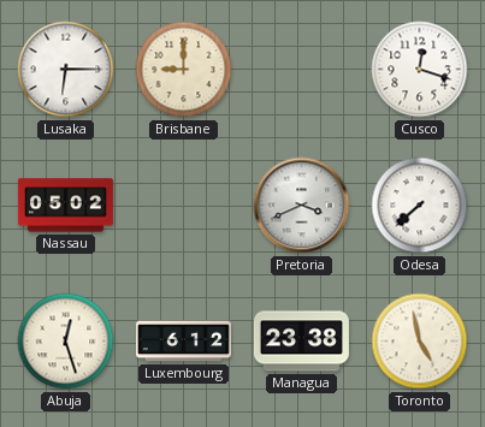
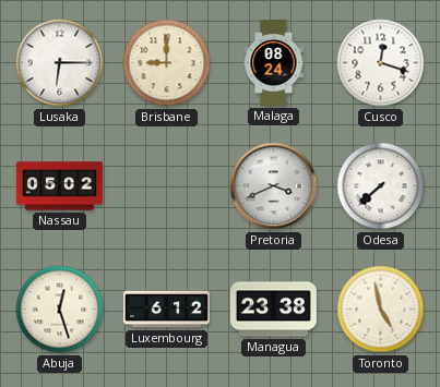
Malaga: none -> 08:24
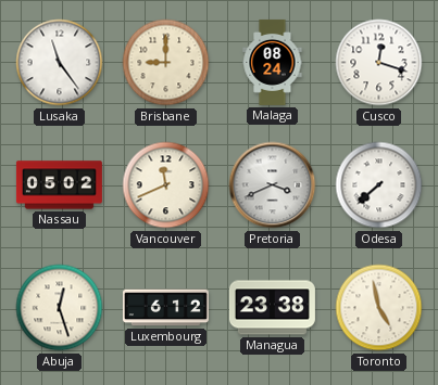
Lusaka: 6:15 -> 11:24
Vancouver: none -> 11:41
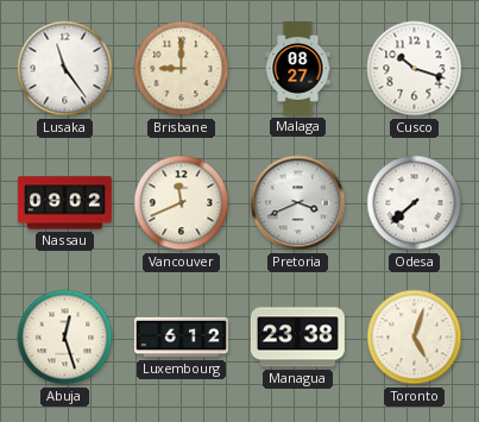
Malaga: 08:24 -> 08:27
Cusco: 12:18 -> 10:18
Nassau: 05:02 -> 09:02
Toronto: 4:58 -> 5:03
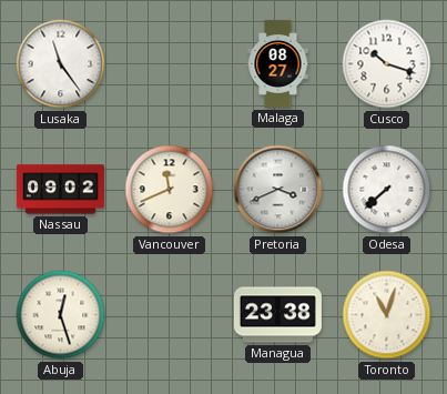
Brisbane: 9:00 -> none
Luxembourg: 6:12 -> none
Toronto: 5:03 -> 11:03
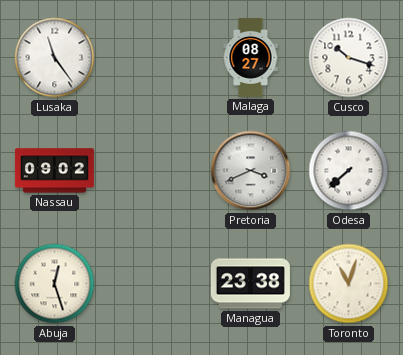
Vancouver: 11:41 -> none
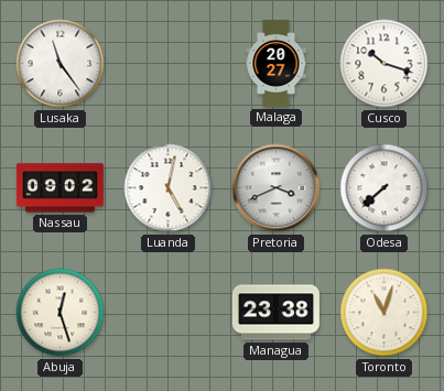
Malaga: 08:27 -> 20:27
Luanda: none -> 5:02
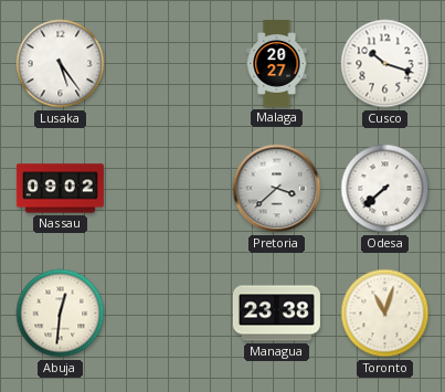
Lusaka: 11:24 -> 5:24
Luanda: 5:02 -> none
Pretoria: 3:41 -> 3:38
Abuja: 12:27 -> 12:31
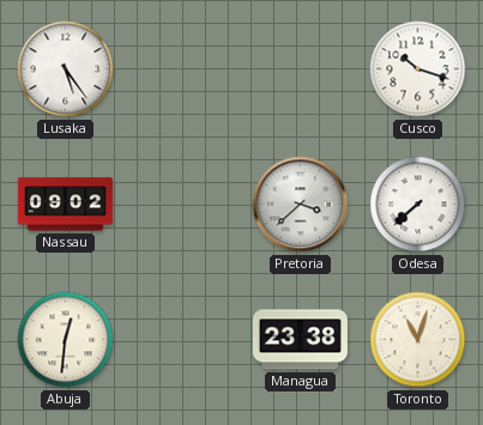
Malaga: 20:27 -> none
